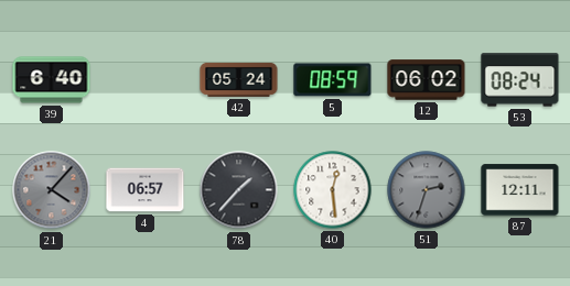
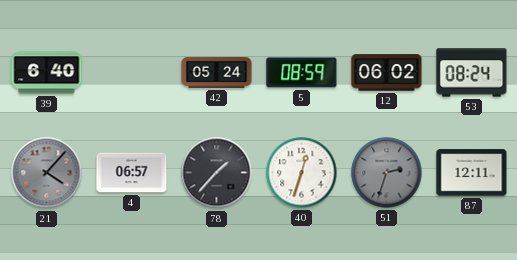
40: 12:29 -> 12:33
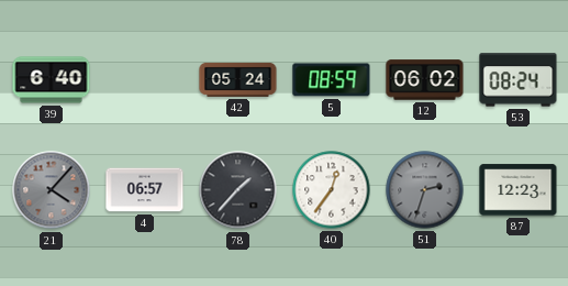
40: 12:33 -> 12:36
87: 12:11 -> 12:23
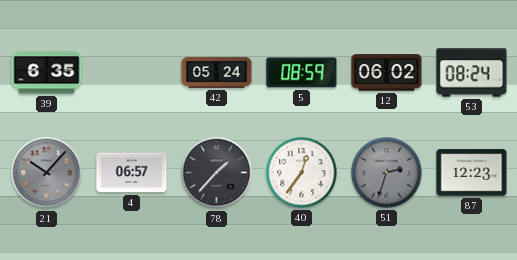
39: 6:40 -> 6:35
21: 4:07 -> 10:07
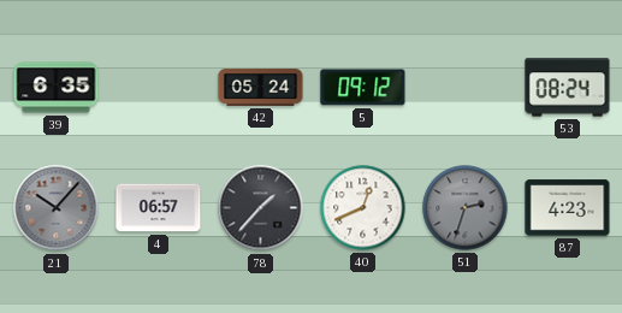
5: 08:59 -> 09:12
12: 06:02 -> none
40: 12:36 -> 12:41
87: 12:23 -> 4:23
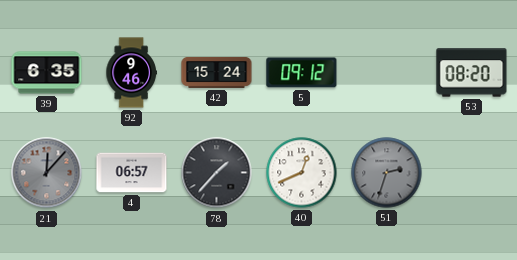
92: none -> 9:46
42: 05:24 -> 15:24
53: 08:24 -> 08:20
21: 10:07 -> 12:07
87: 4:23 -> none
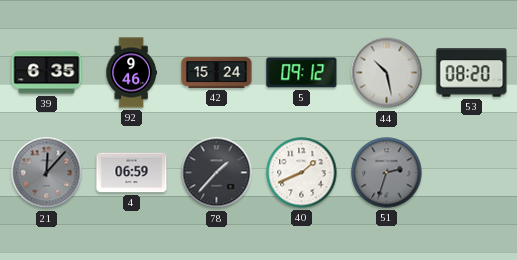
44: none -> 10:28
4: 06:57 -> 06:59
40: 12:41 -> 1:41
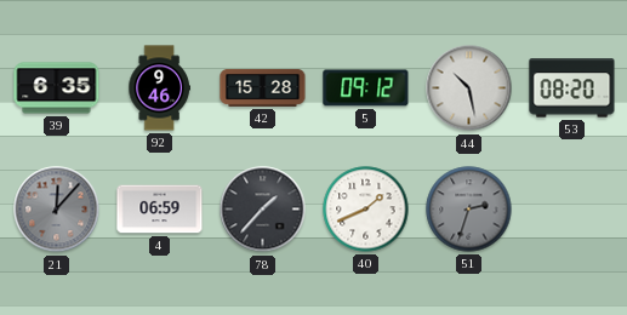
42: 15:24 -> 15:28
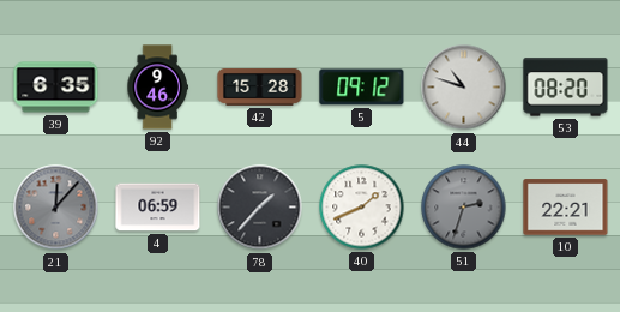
44: 10:28 -> 10:48
10: none -> 22:21
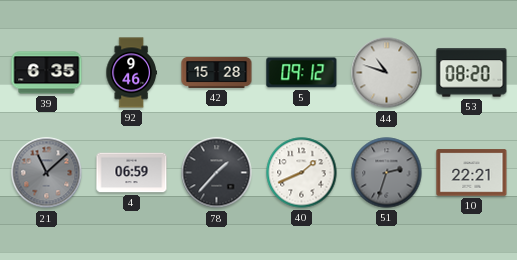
21: 12:07 -> 11:08
